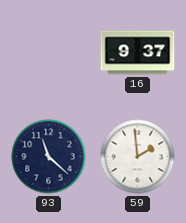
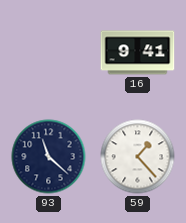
16: 9:37 -> 9:41
59: 1:59 -> 1:23
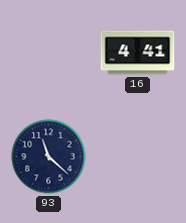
16: 9:41 -> 4:41
59: 1:23 -> none
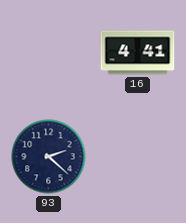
93: 11:22 -> 2:22
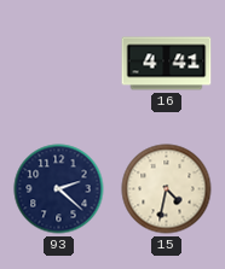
15: none -> 4:32
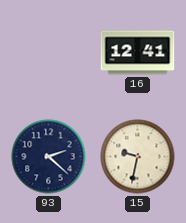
16: 4:41 -> 12:41
15: 4:32 -> 9:32
